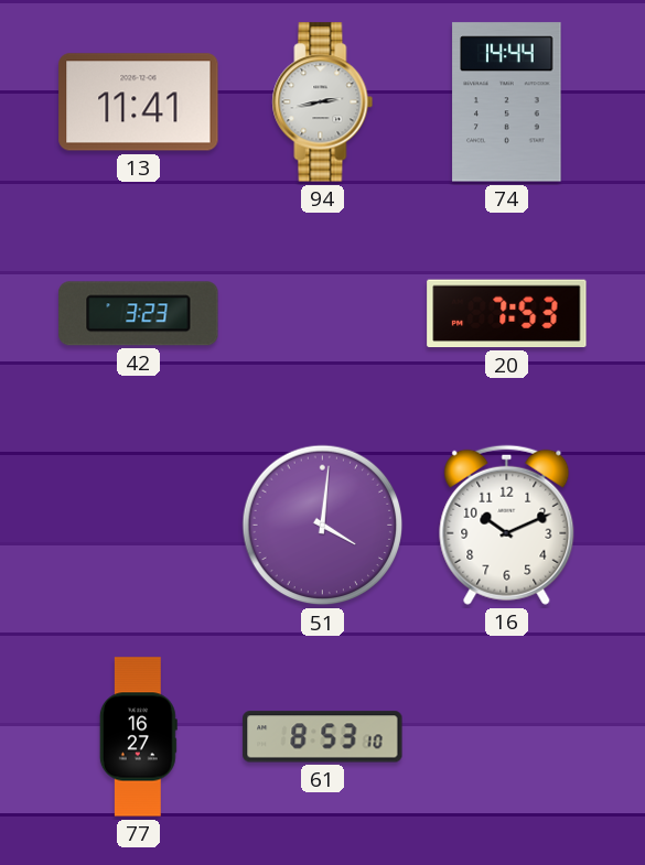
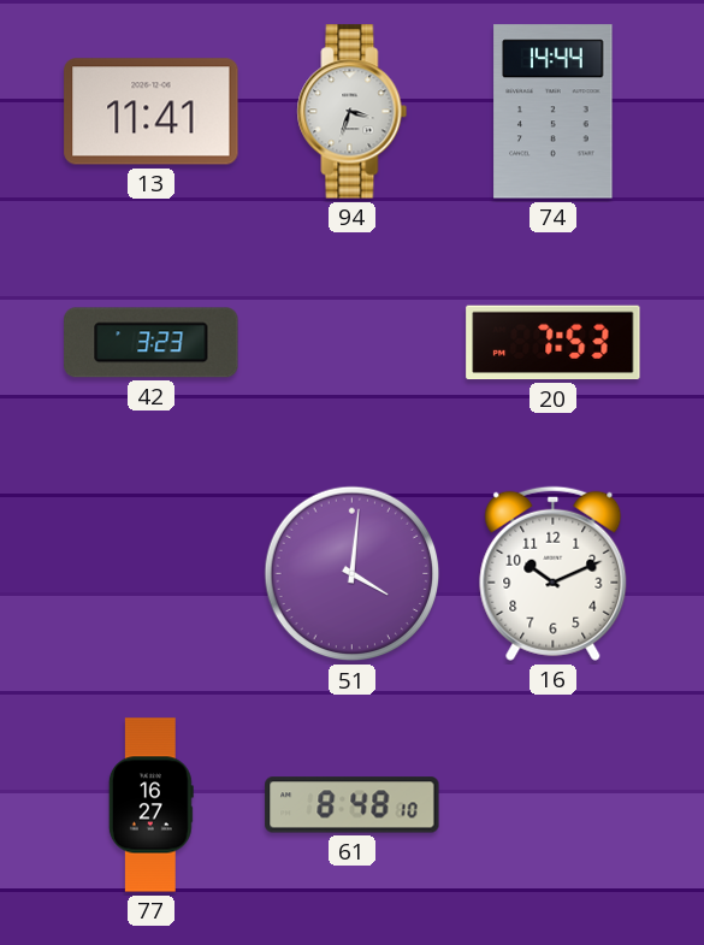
94: 2:43 -> 3:33
61: 8:53 -> 8:48
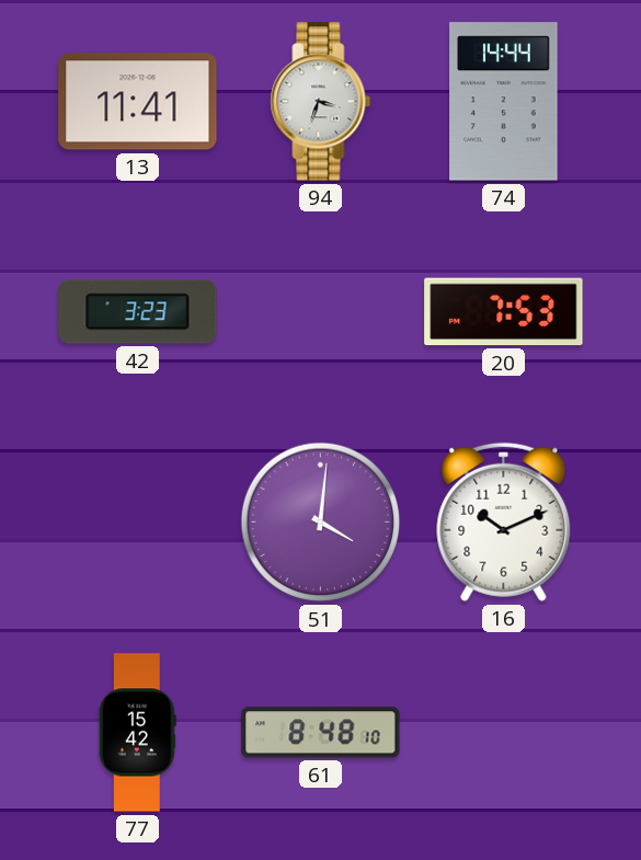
77: 16:27 -> 15:42
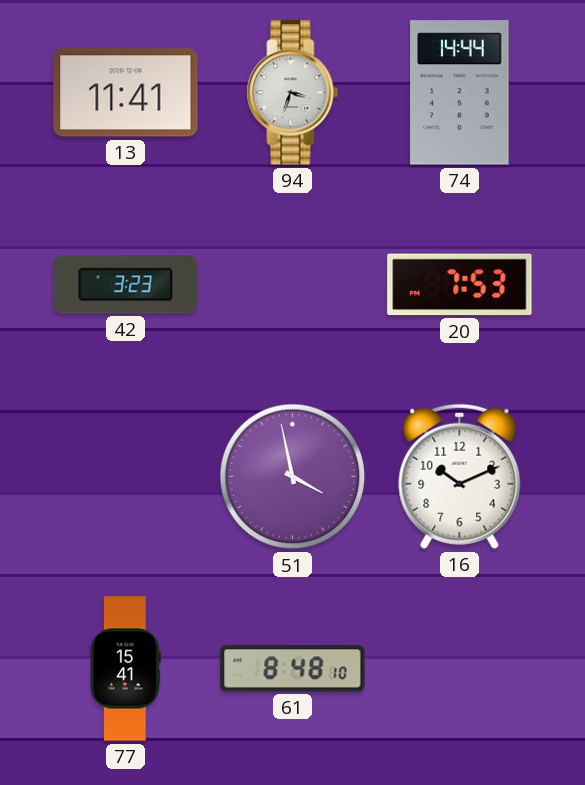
51: 4:01 -> 3:58
77: 15:42 -> 15:41
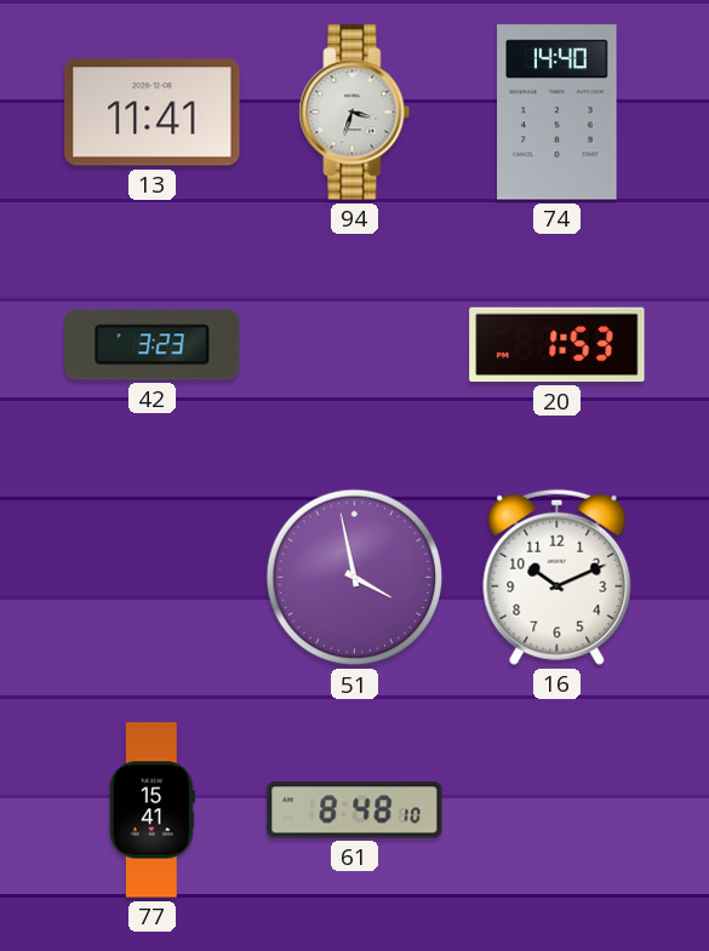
74: 14:44 -> 14:40
20: 7:53 -> 1:53
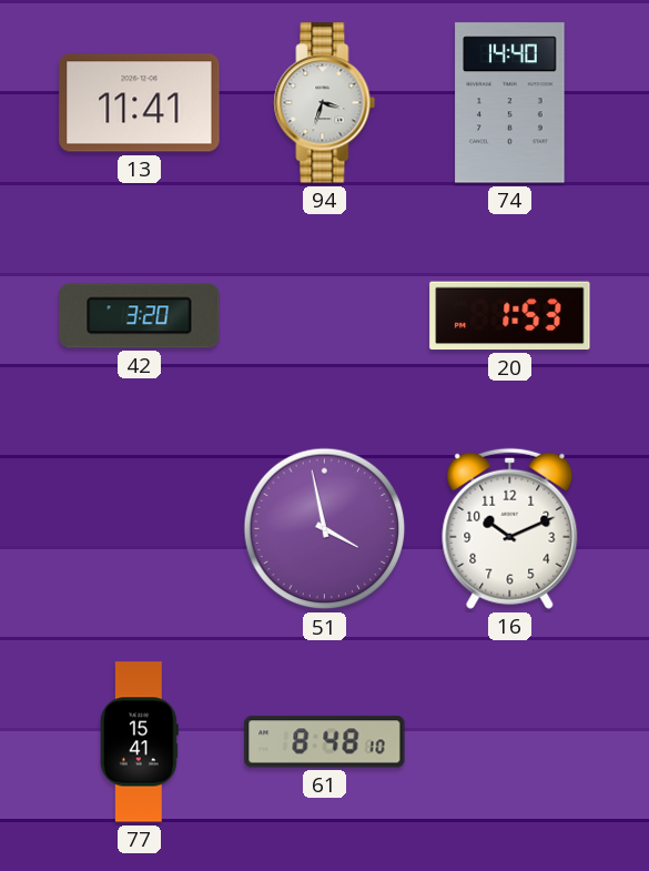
42: 3:23 -> 3:20
